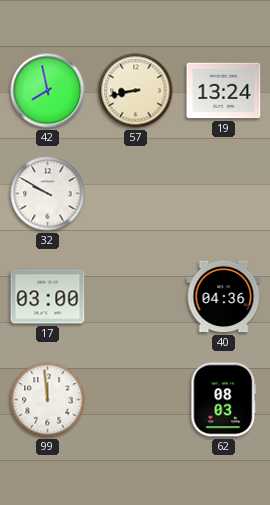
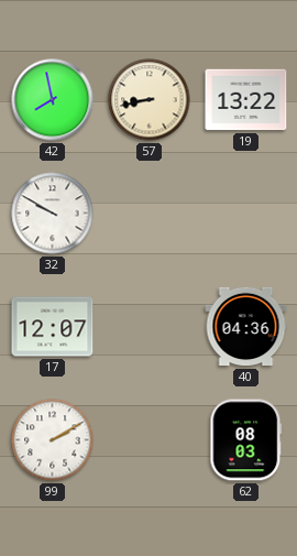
19: 13:24 -> 13:22
17: 03:00 -> 12:07
99: 11:59 -> 2:10
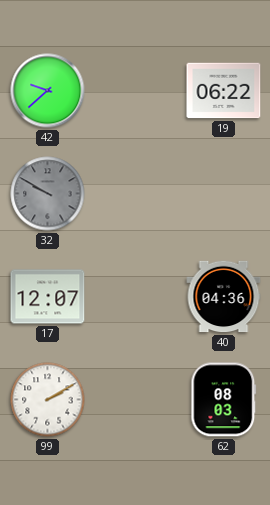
42: 7:58 -> 9:38
57: 8:43 -> none
19: 13:22 -> 06:22
32 dial: white -> grey
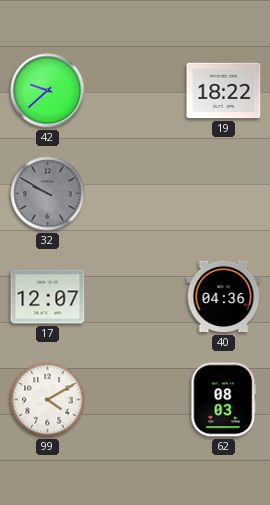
19: 06:22 -> 18:22
99: 2:10 -> 4:10
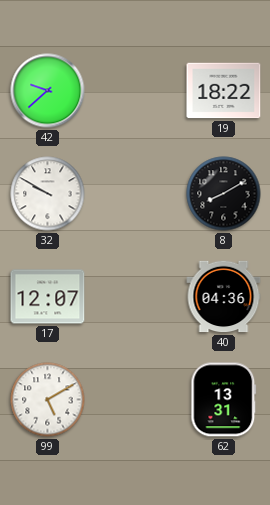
32 dial: grey -> white
8: none -> 8:10
99: 4:10 -> 5:10
62: 08:03 -> 13:31
